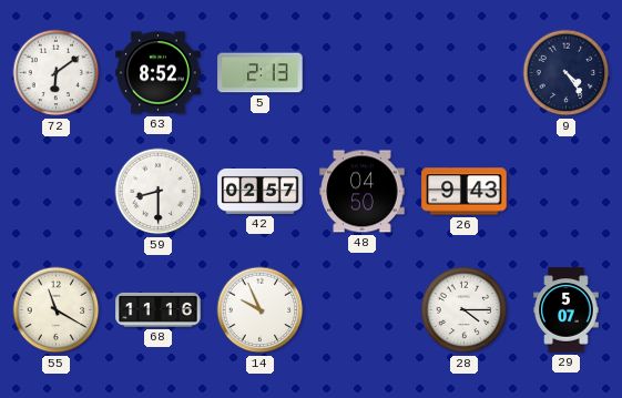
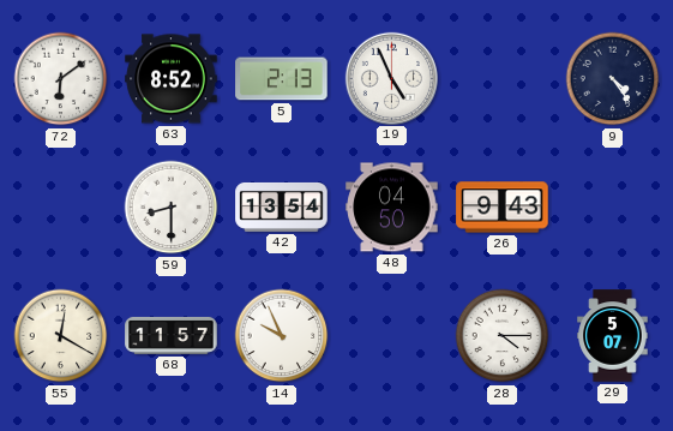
19: none -> 4:56
42: 02:57 -> 13:54
55: 11:20 -> 12:20
68: 11:16 -> 11:57
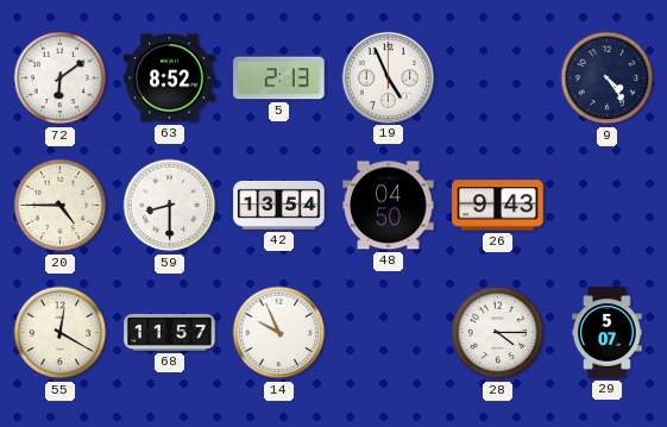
20: none -> 4:45
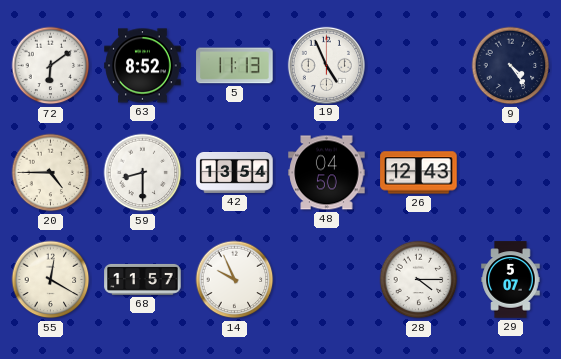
5: 2:13 -> 11:13
26: 9:43 -> 12:43
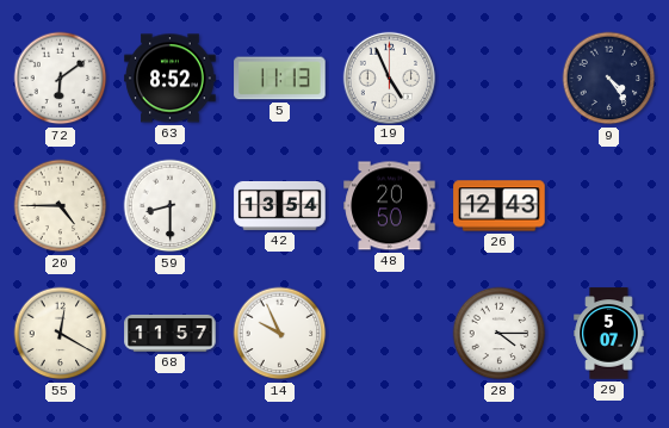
48: 04:50 -> 20:50
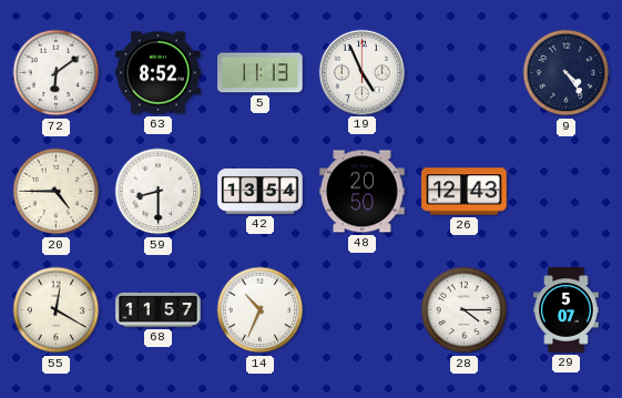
14: 9:56 -> 10:34
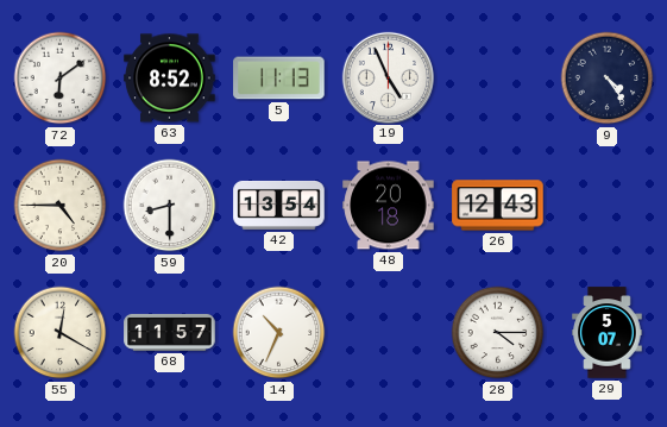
48: 20:50 -> 20:18
